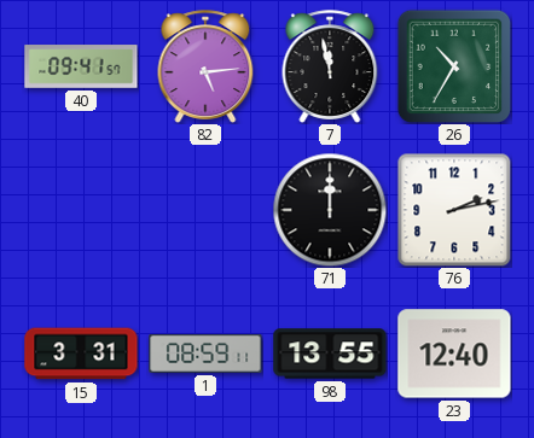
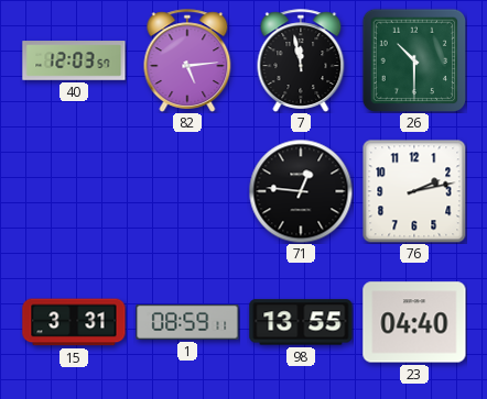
40: 09:41 -> 12:03
26: 10:35 -> 10:30
71: 12:00 -> 12:46
23: 12:40 -> 04:40
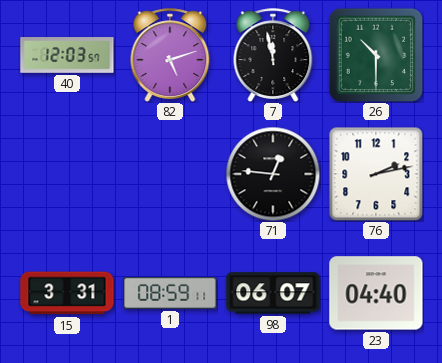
82: 5:14 -> 5:12
98: 13:55 -> 06:07
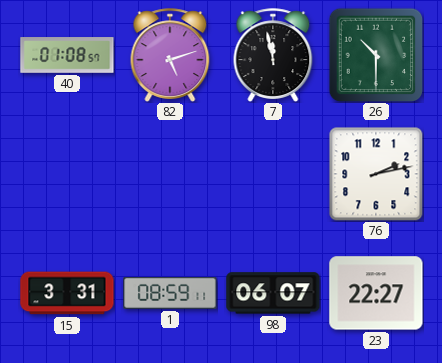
40: 12:03 -> 01:08
71: 12:46 -> none
23: 04:40 -> 22:27
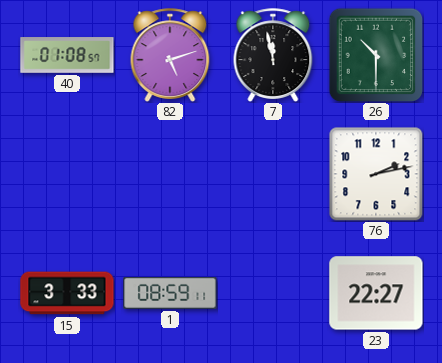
15: 3:31 -> 3:33
98: 06:07 -> none
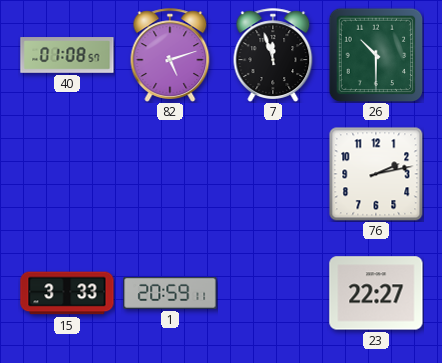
7: 11:58 -> 11:57
1: 08:59 -> 20:59
